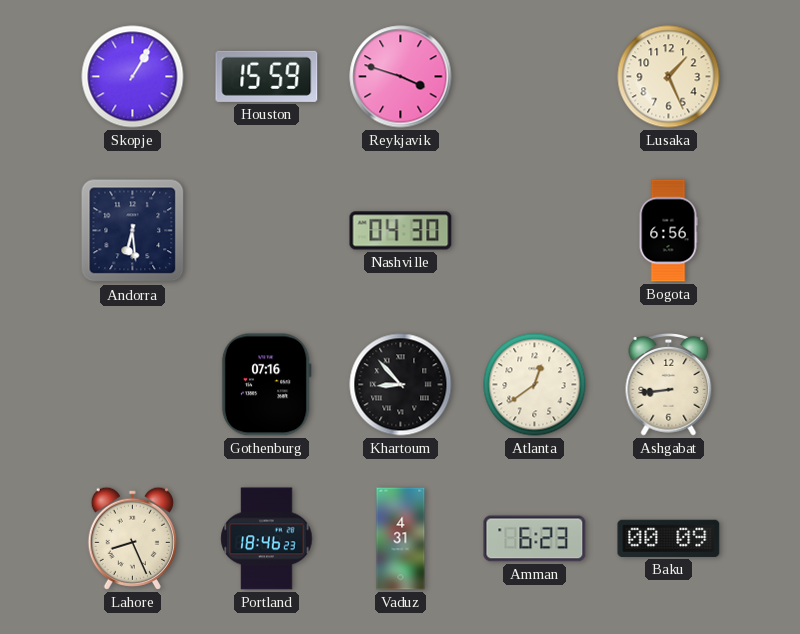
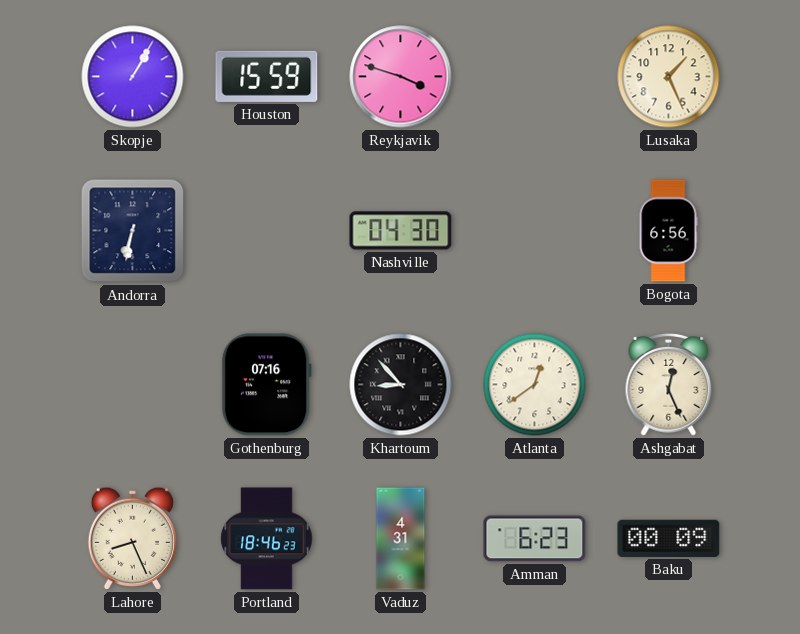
Andorra: 6:29 -> 6:32
Ashgabat: 8:44 -> 12:26
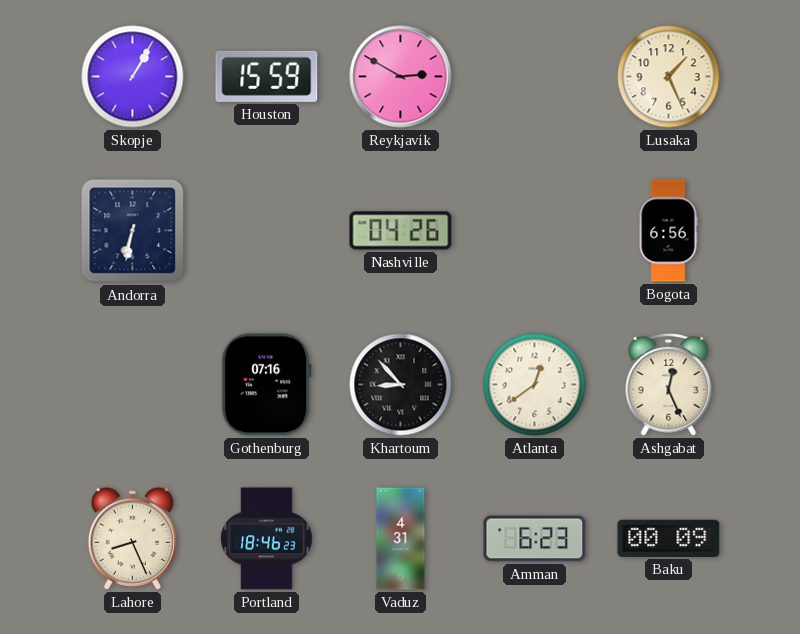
Reykjavik: 3:48 -> 2:50
Nashville: 04:30 -> 04:26
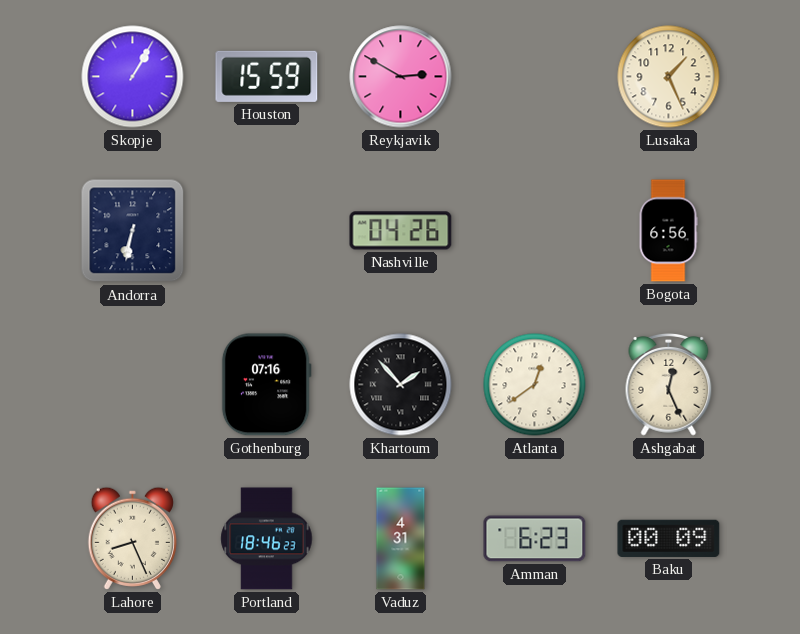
Khartoum: 8:53 -> 1:53
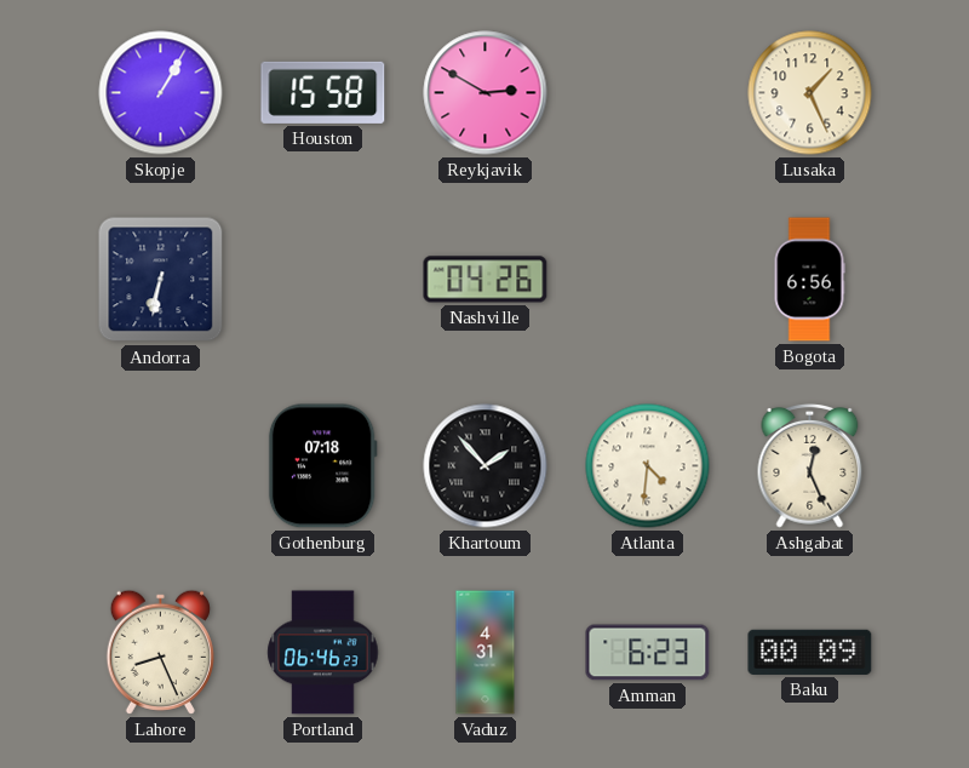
Houston: 15:59 -> 15:58
Gothenburg: 07:16 -> 07:18
Atlanta: 12:39 -> 4:31
Portland: 18:46 -> 06:46
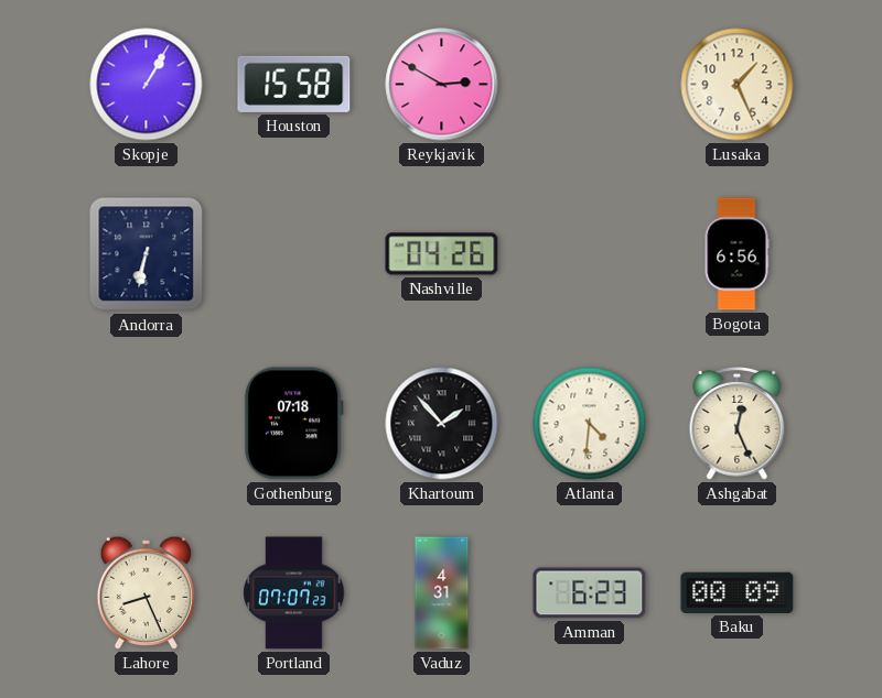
Portland: 06:46 -> 07:07
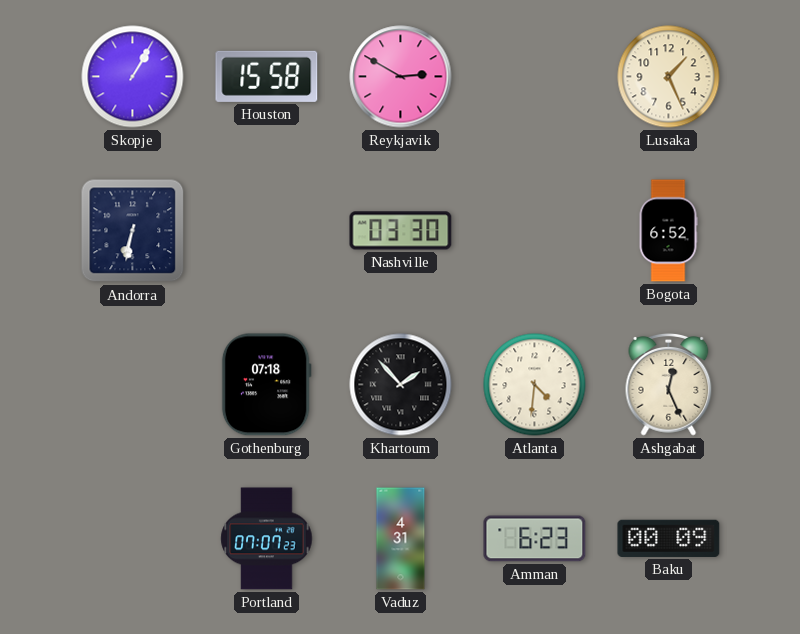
Nashville: 04:26 -> 03:30
Bogota: 6:56 -> 6:52
Lahore: 8:26 -> none
